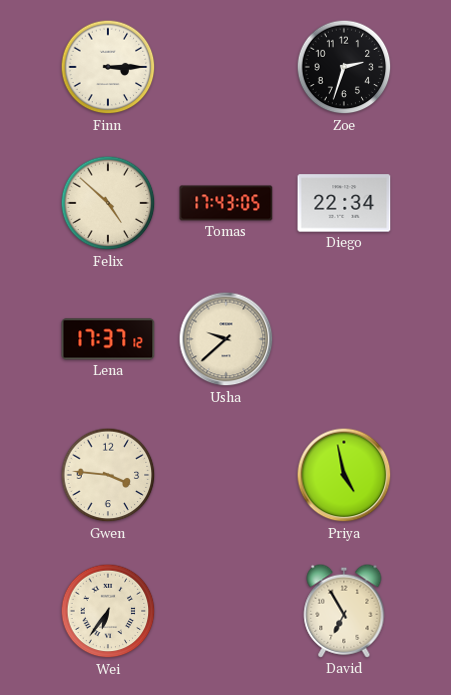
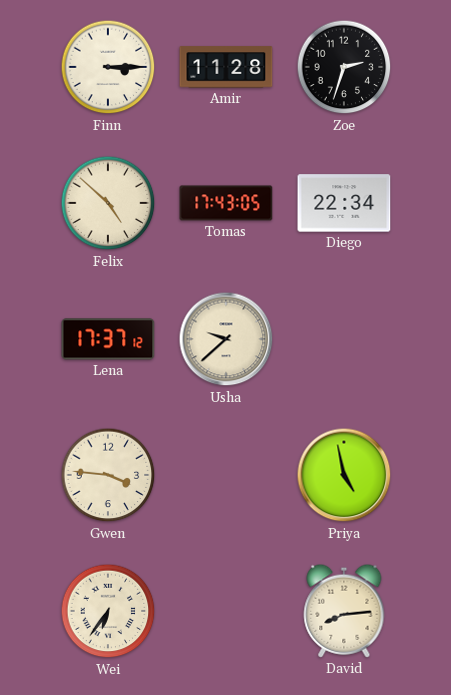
Amir: none -> 11:28
David: 6:55 -> 8:14
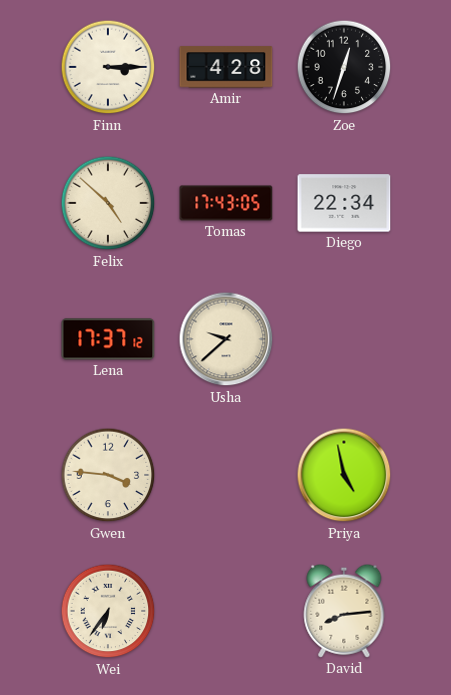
Amir: 11:28 -> 4:28
Zoe: 2:33 -> 12:33
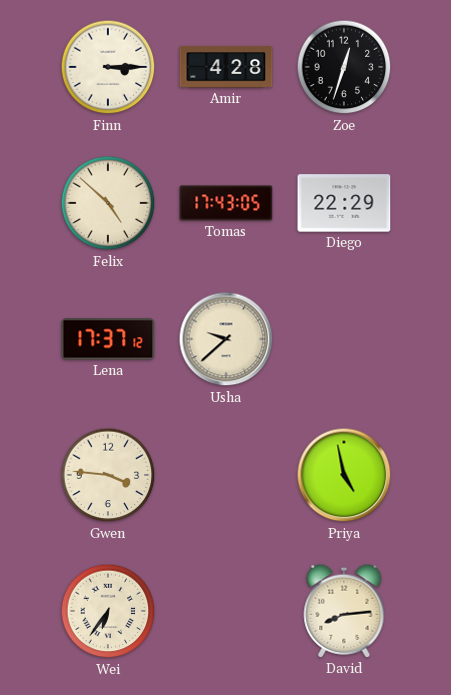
Diego: 22:34 -> 22:29
